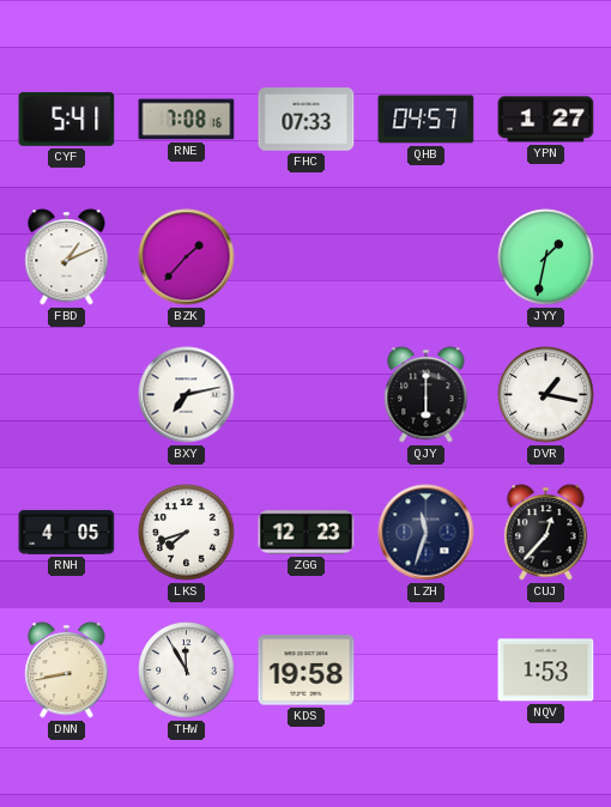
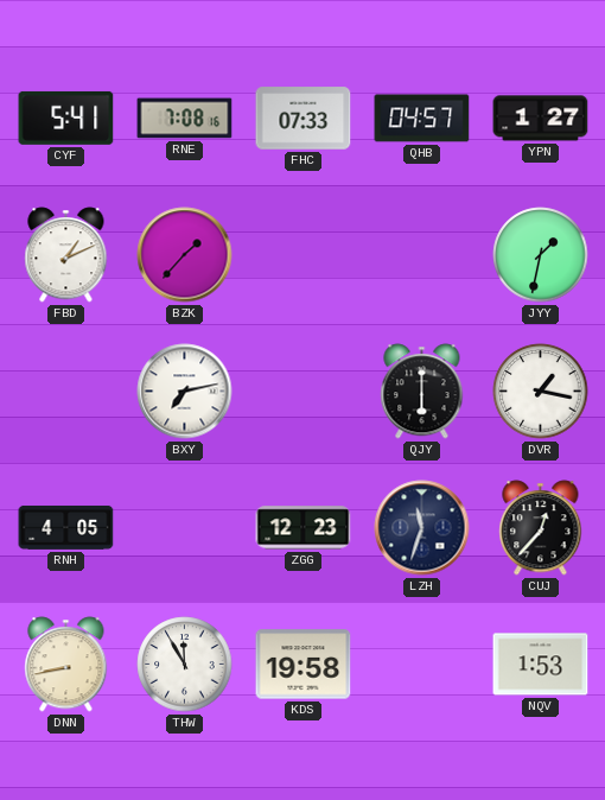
LKS: 7:42 -> none
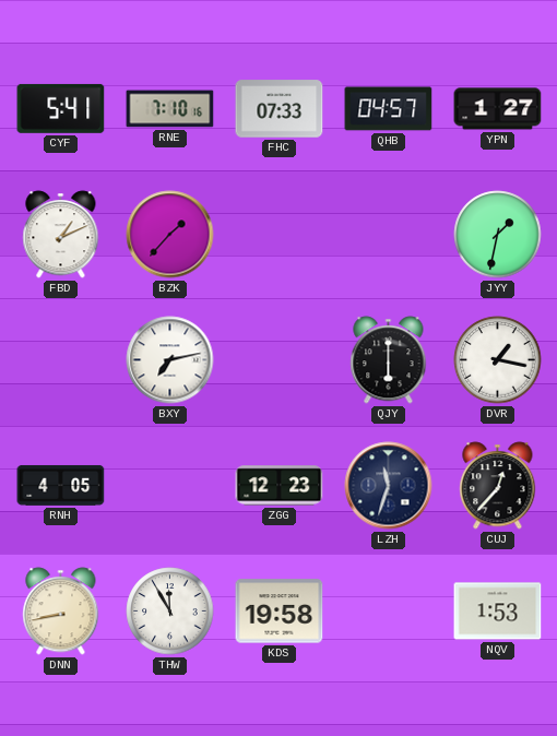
RNE: 7:08 -> 7:10
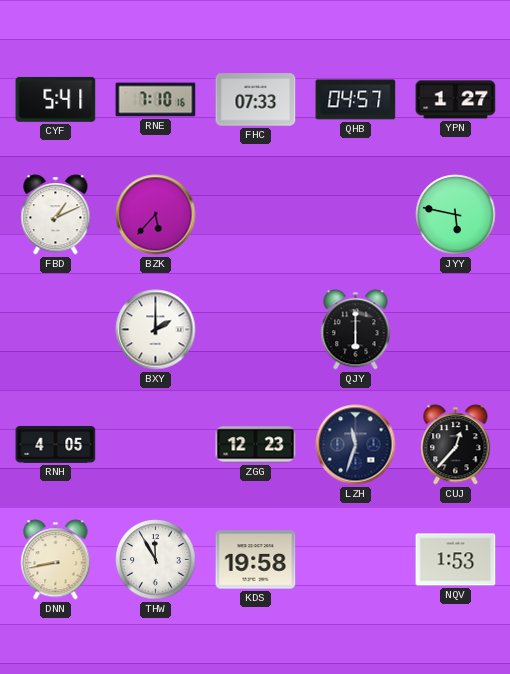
BZK: 1:37 -> 5:37
JYY: 1:32 -> 5:47
BXY: 7:13 -> 2:00
DVR: 1:17 -> none
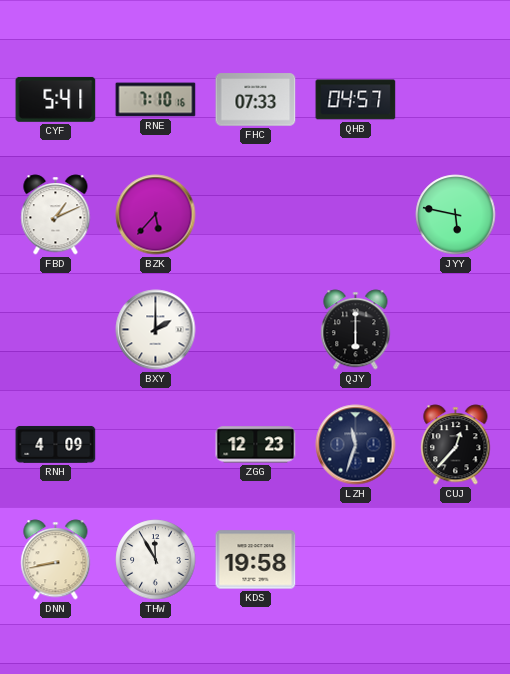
YPN: 1:27 -> none
RNH: 4:05 -> 4:09
NQV: 1:53 -> none
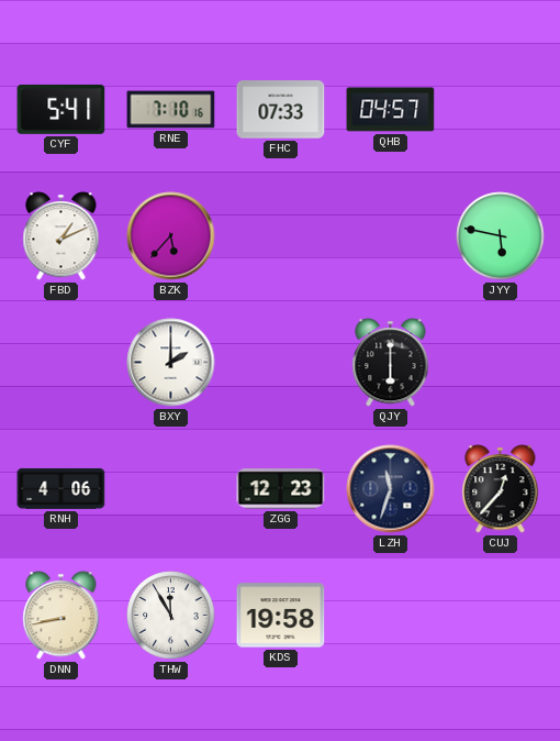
RNH: 4:09 -> 4:06
